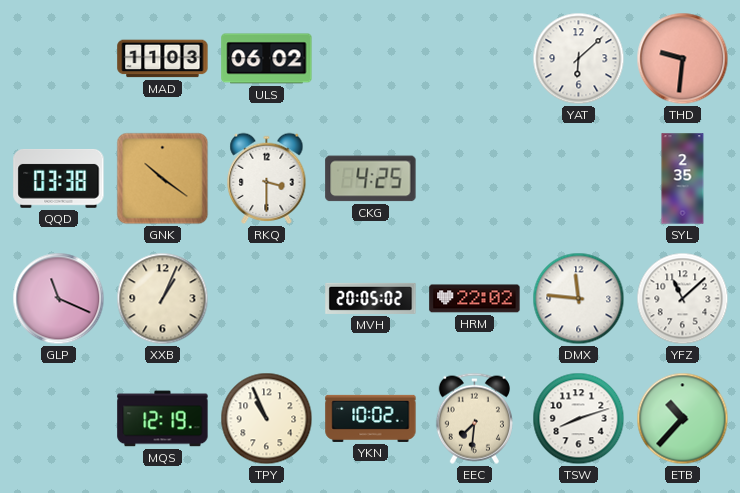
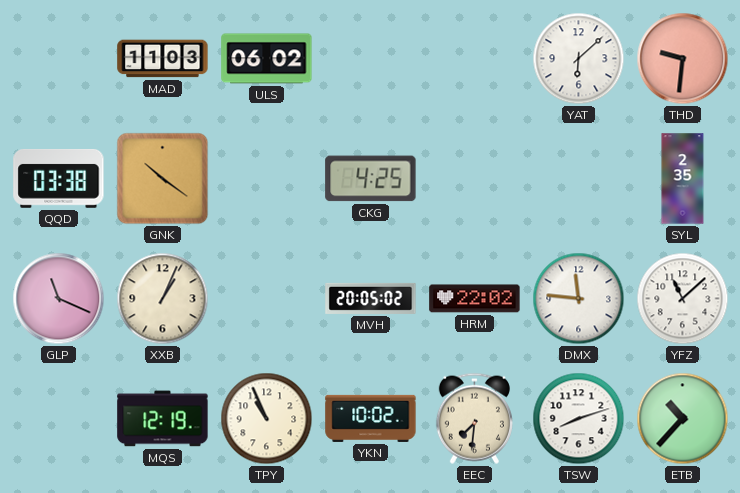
RKQ: 3:30 -> none
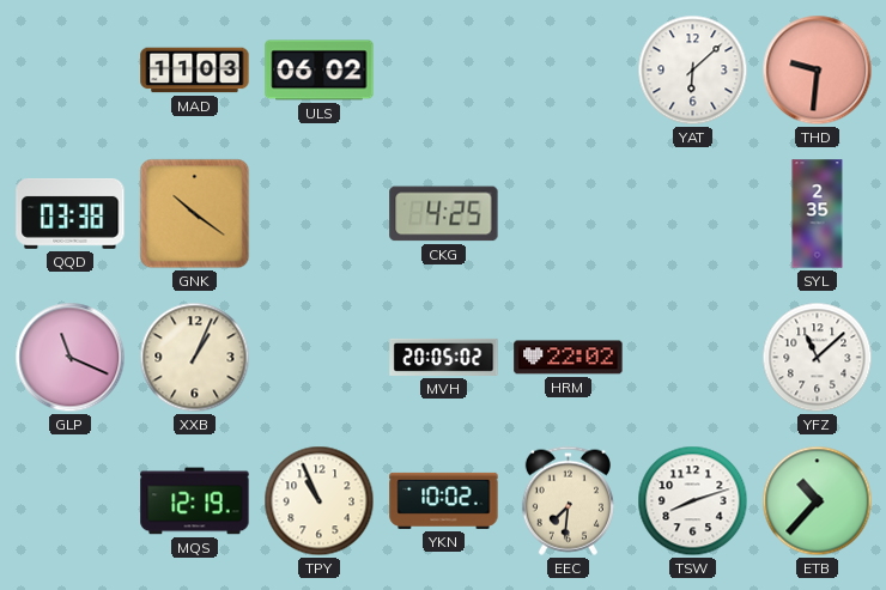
DMX: 11:46 -> none
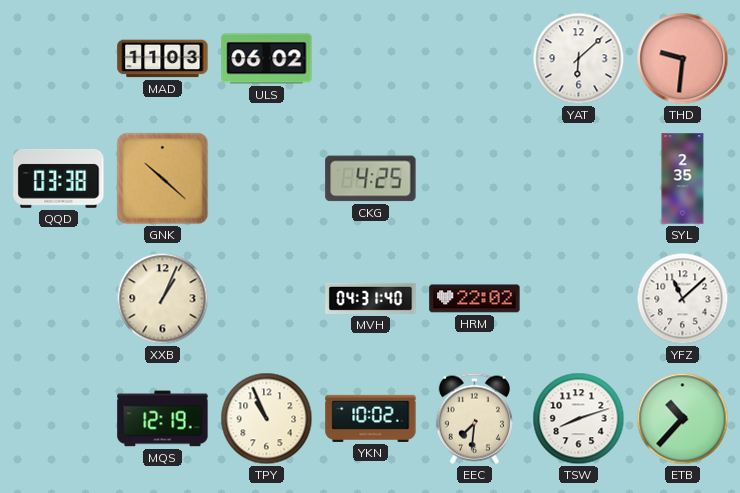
GNK: 10:21 -> 10:22
GLP: 11:19 -> none
MVH: 20:05 -> 04:31
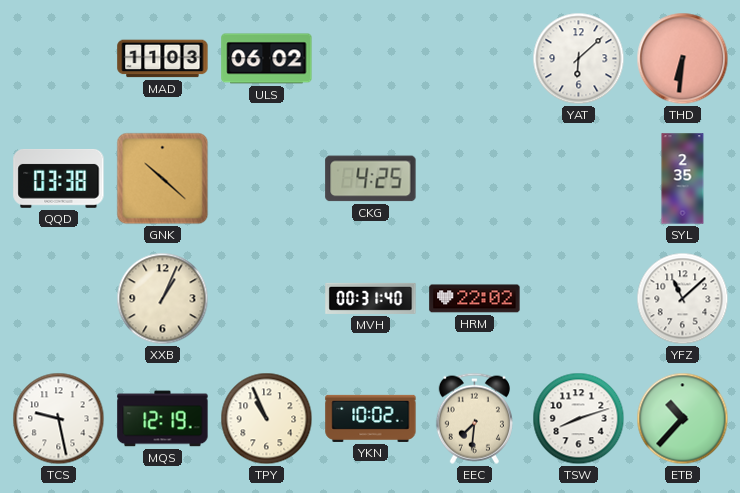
THD: 9:31 -> 6:31
MVH: 04:31 -> 00:31
TCS: none -> 9:28
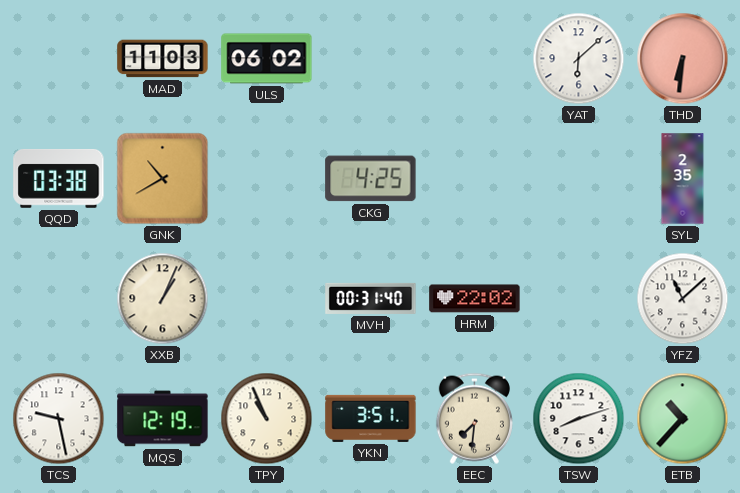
GNK: 10:22 -> 10:40
YKN: 10:02 -> 3:51
